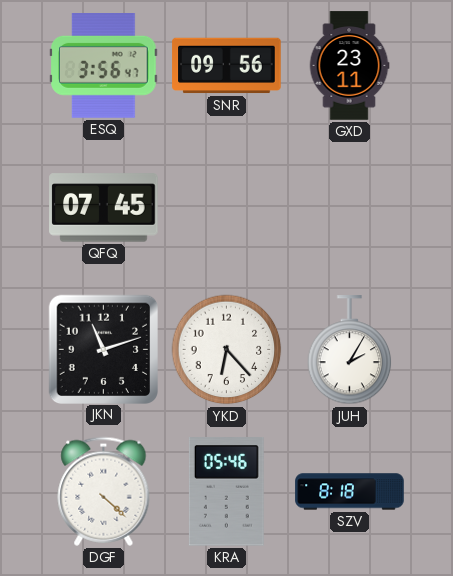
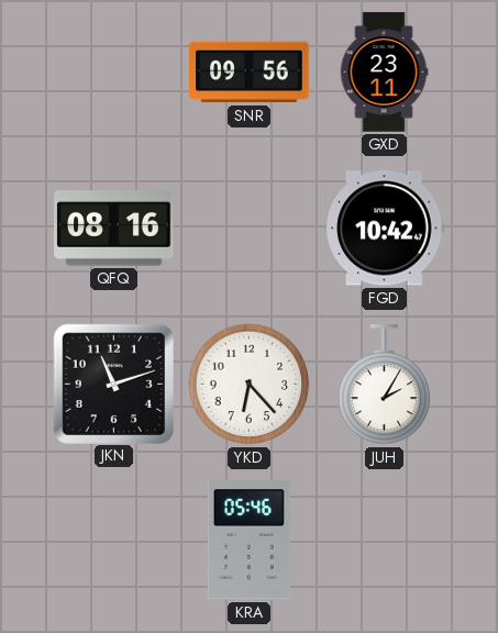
ESQ: 3:56 -> none
QFQ: 07:45 -> 08:16
FGD: none -> 10:42
DGF: 4:22 -> none
SZV: 8:18 -> none
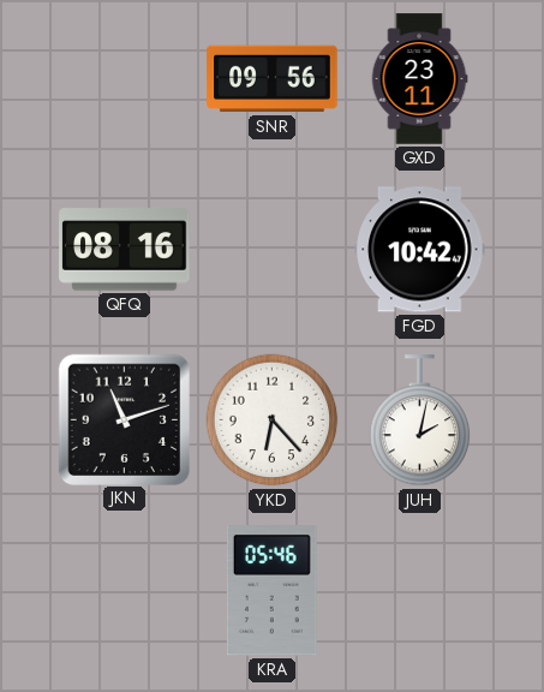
JUH: 2:05 -> 2:02
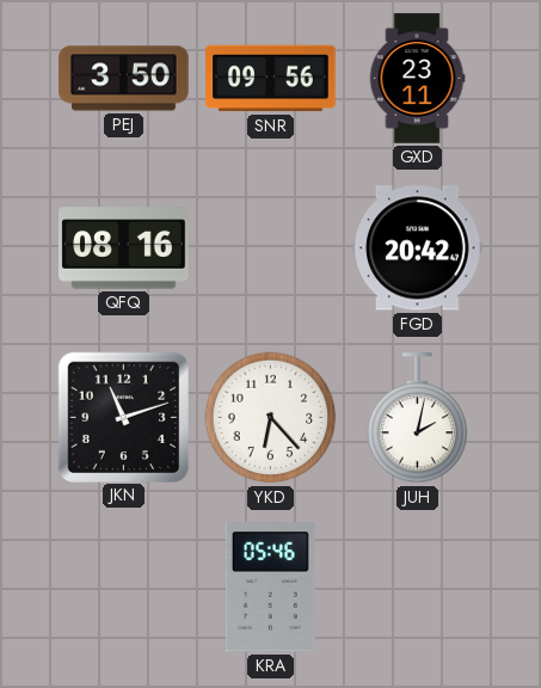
PEJ: none -> 3:50
FGD: 10:42 -> 20:42
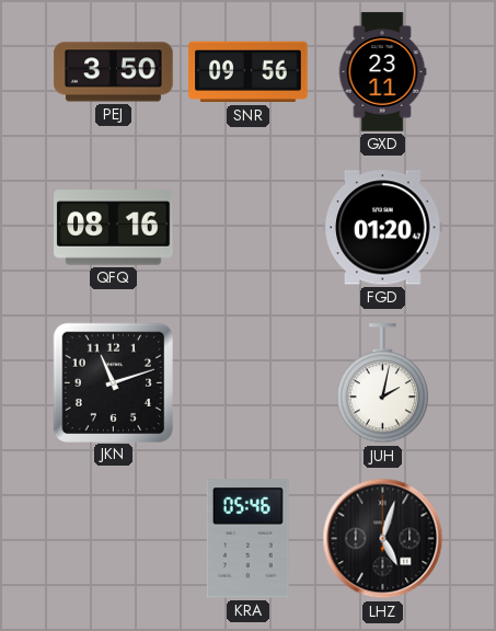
FGD: 20:42 -> 01:20
YKD: 6:23 -> none
LHZ: none -> 5:03
